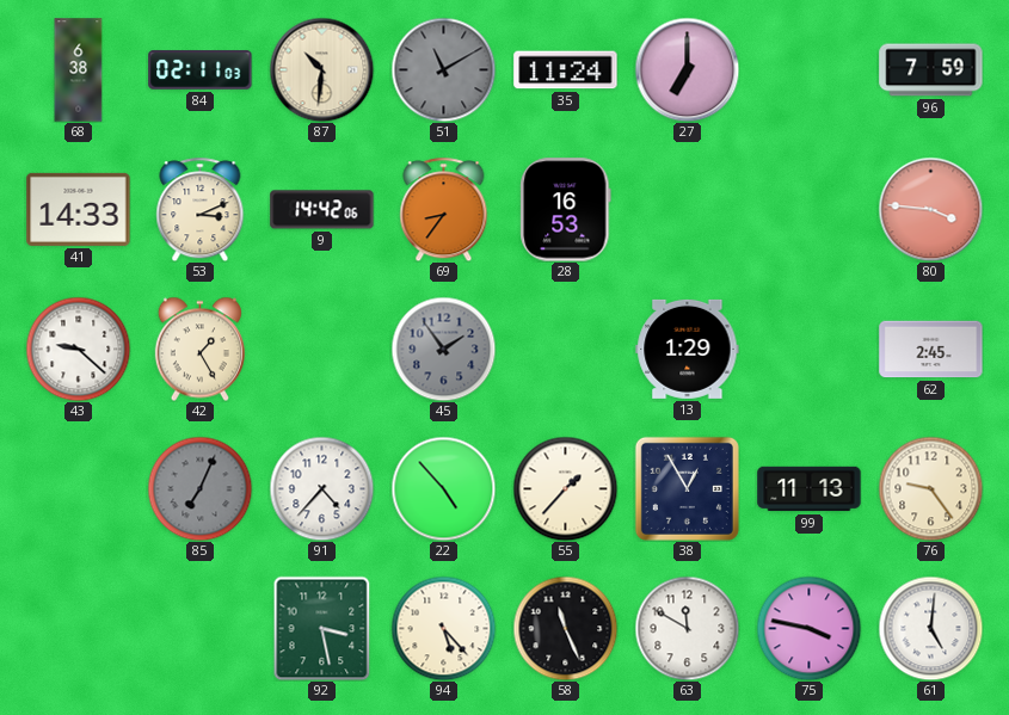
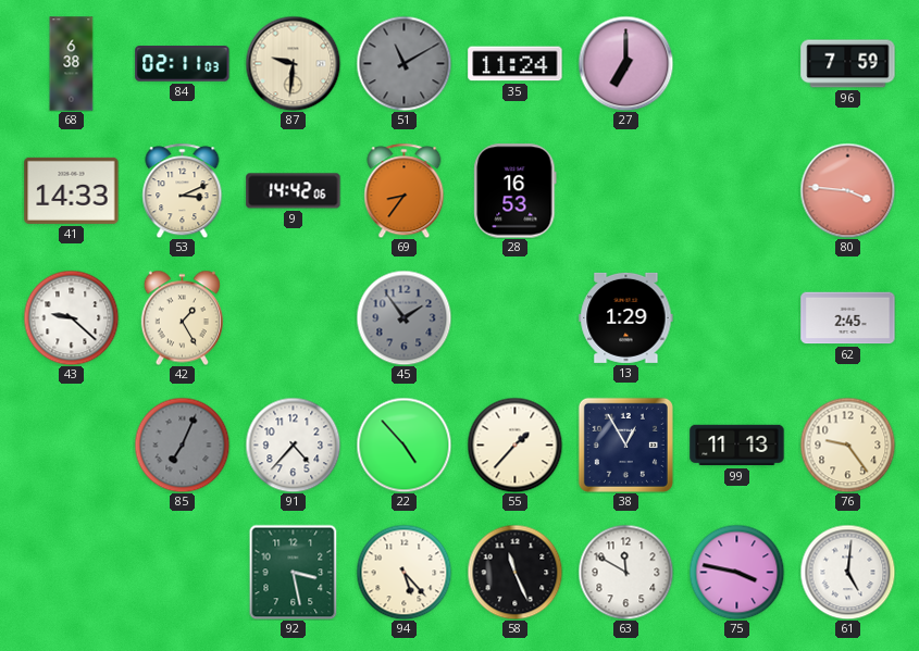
87: 10:31 -> 9:31
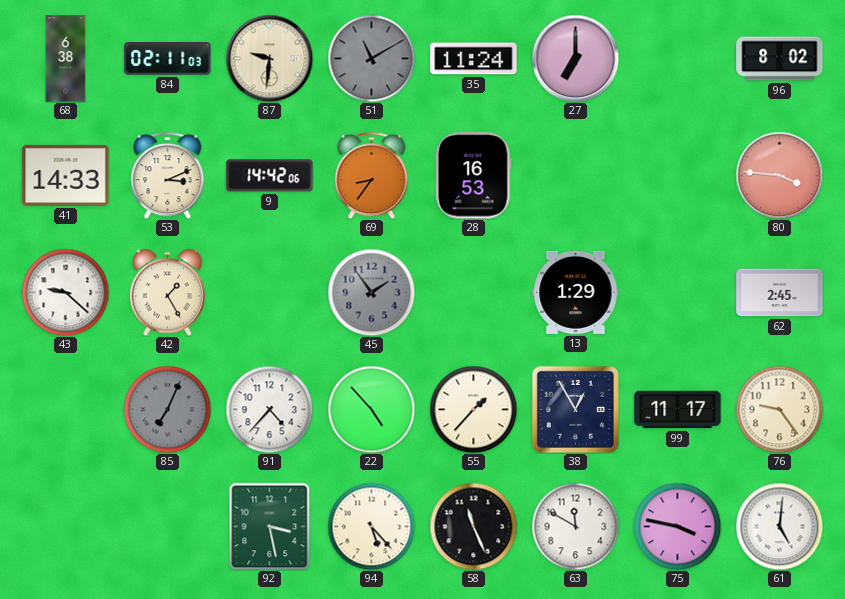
96: 7:59 -> 8:02
99: 11:13 -> 11:17
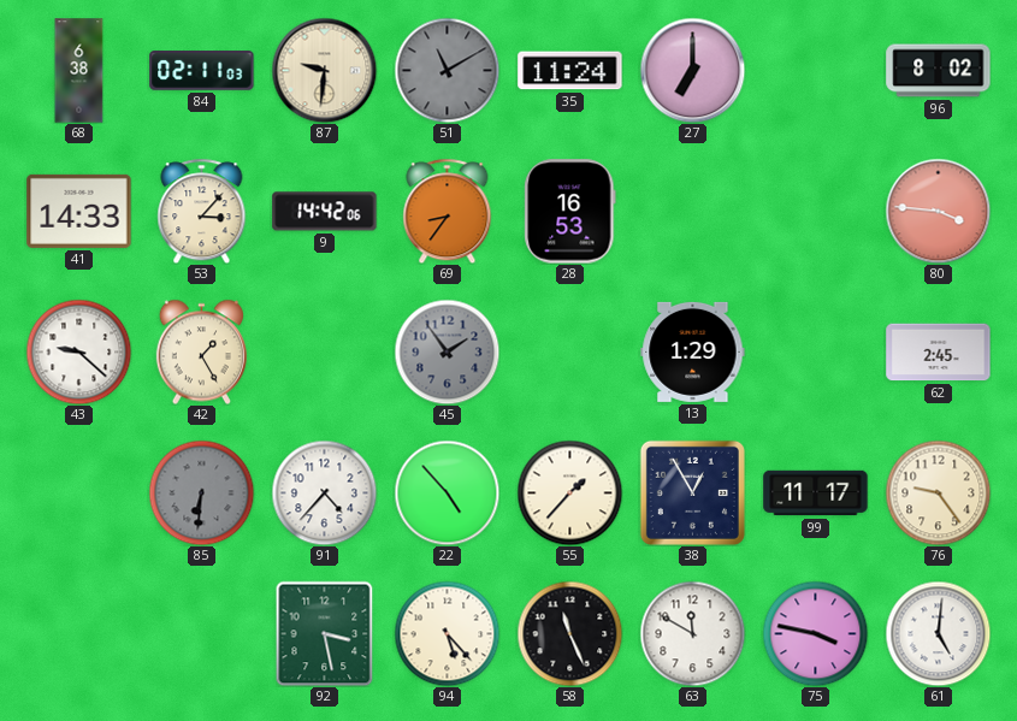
53: 3:11 -> 3:07
85: 7:04 -> 6:31
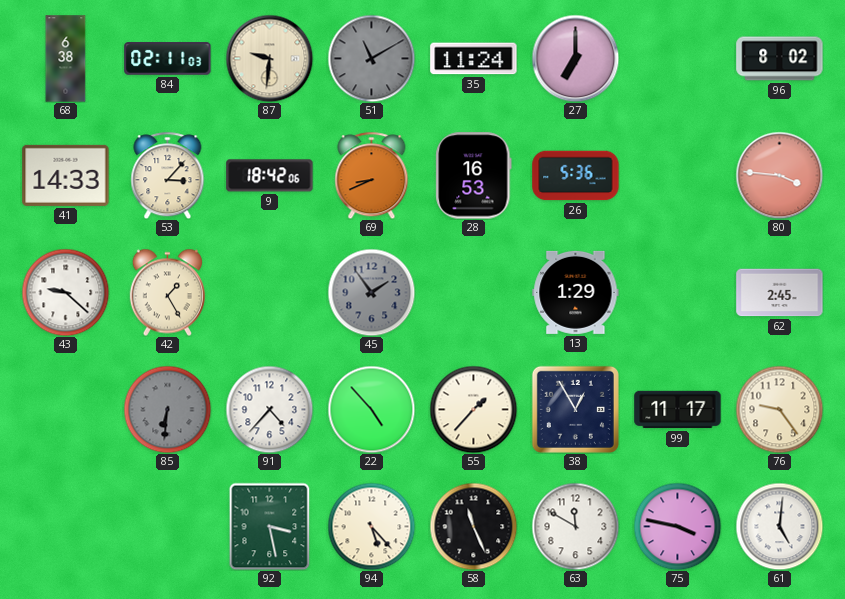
9: 14:42 -> 18:42
69: 8:36 -> 8:41
26: none -> 5:36
